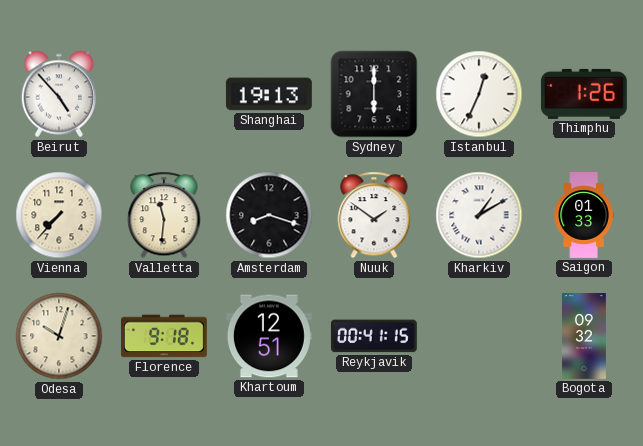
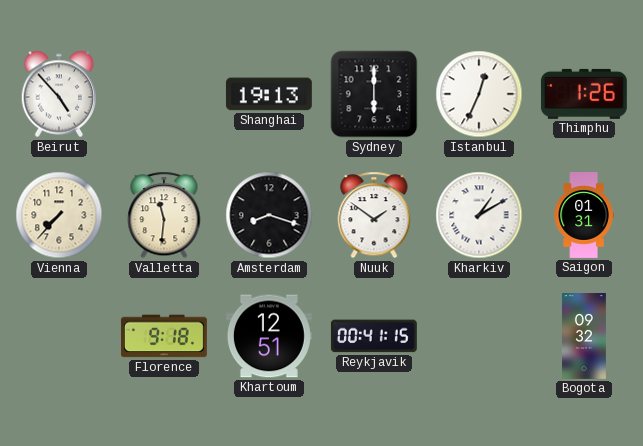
Saigon: 01:33 -> 01:31
Odesa: 10:03 -> none
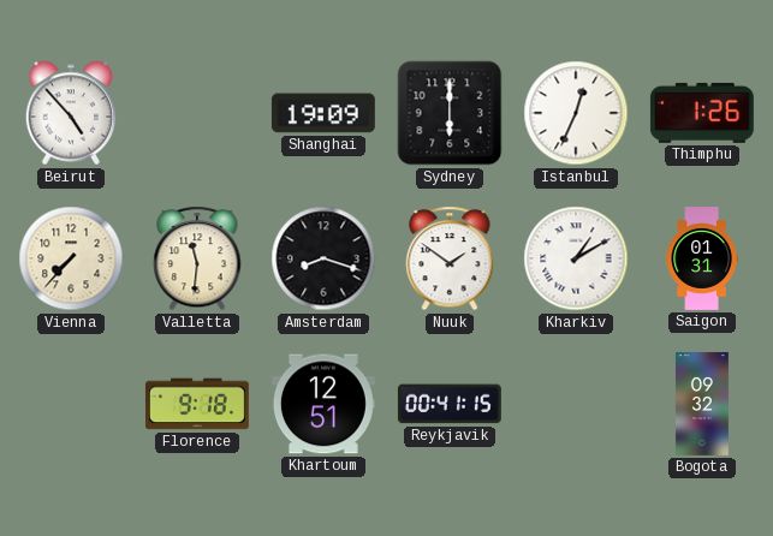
Shanghai: 19:13 -> 19:09
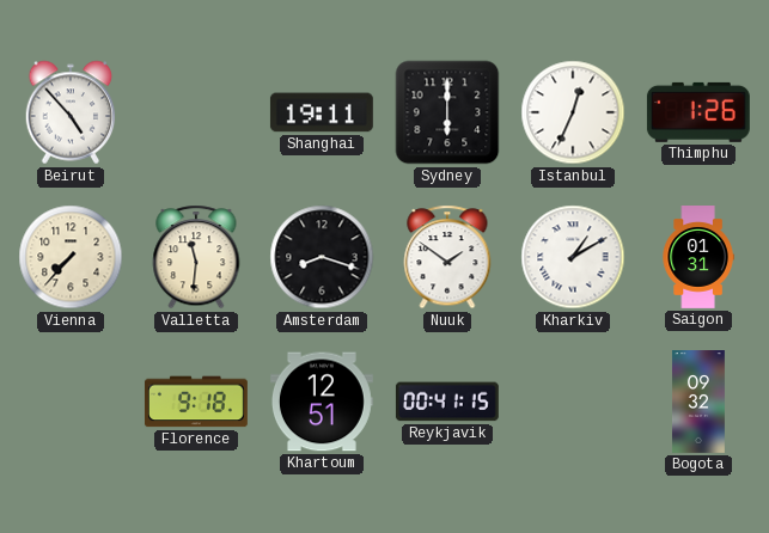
Shanghai: 19:09 -> 19:11
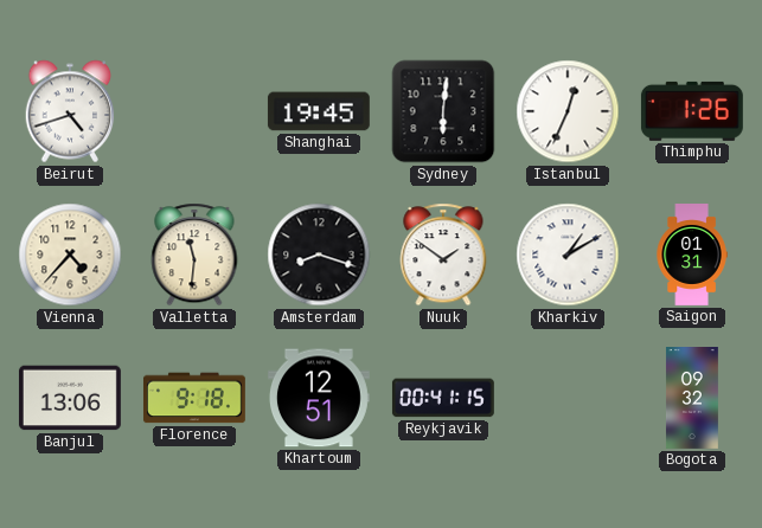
Beirut: 4:53 -> 4:42
Shanghai: 19:11 -> 19:45
Sydney: 6:00 -> 6:01
Vienna: 7:37 -> 4:37
Banjul: none -> 13:06
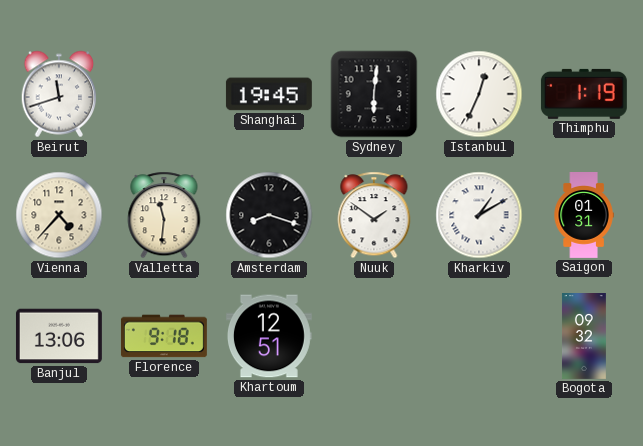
Beirut: 4:42 -> 11:42
Thimphu: 1:26 -> 1:19
Reykjavik: 00:41 -> none
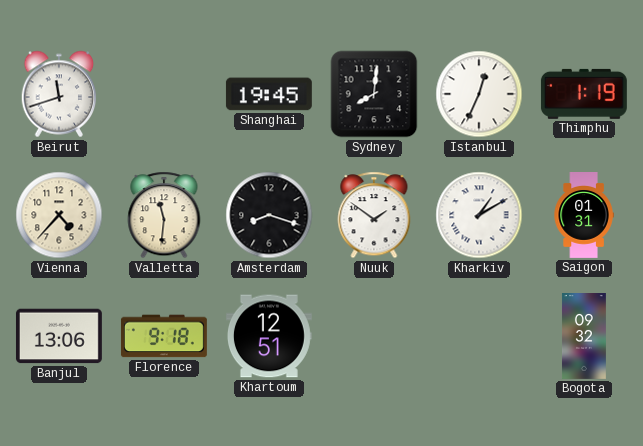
Sydney: 6:01 -> 8:01
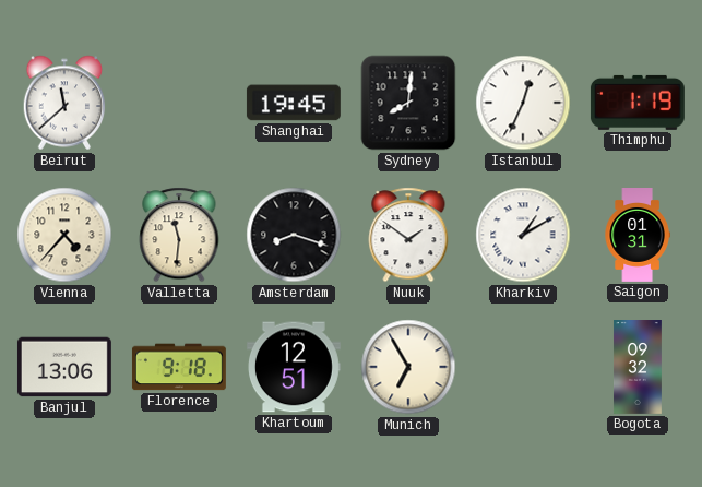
Beirut: 11:42 -> 11:38
Munich: none -> 6:55
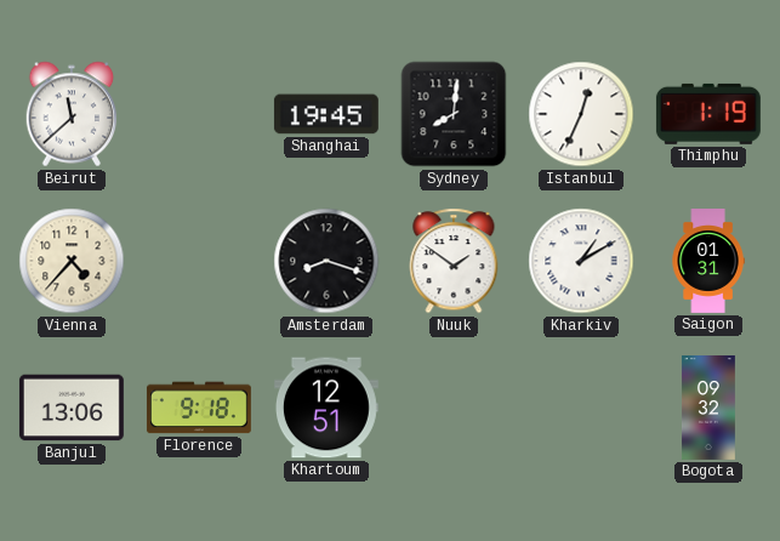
Valletta: 11:31 -> none
Munich: 6:55 -> none
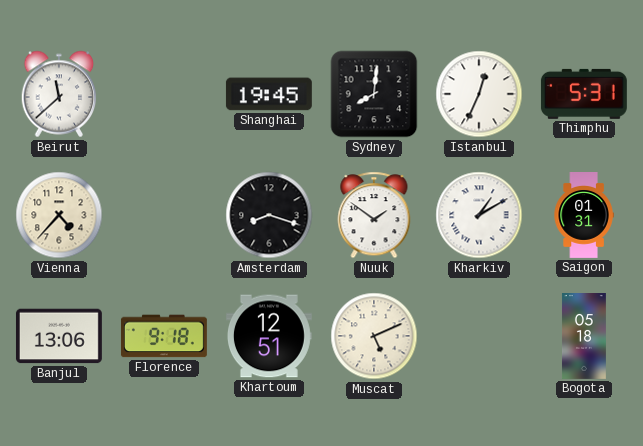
Thimphu: 1:19 -> 5:31
Muscat: none -> 5:11
Bogota: 09:32 -> 05:18
